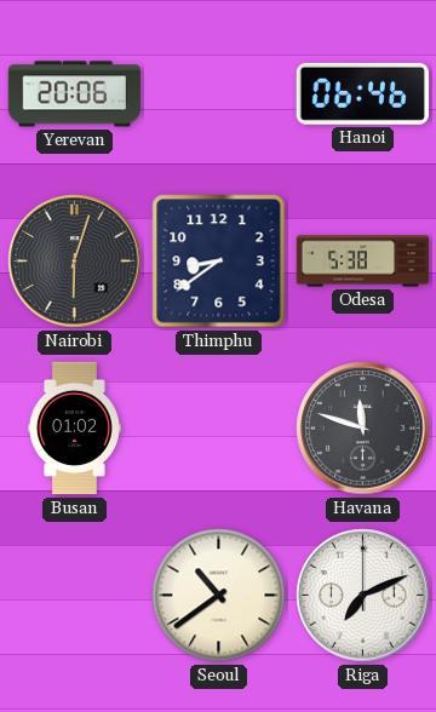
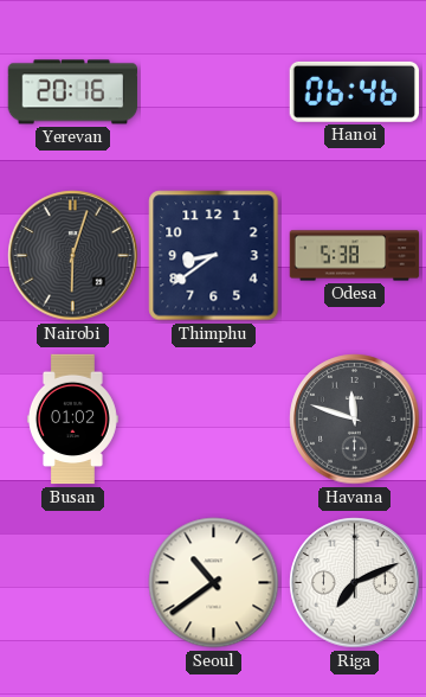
Yerevan: 20:06 -> 20:16
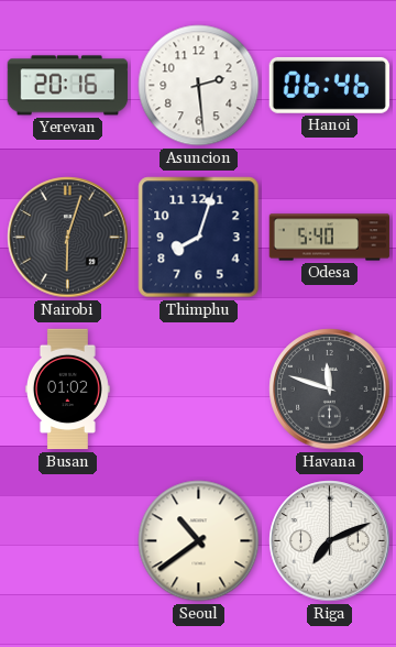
Asuncion: none -> 2:29
Thimphu: 8:39 -> 8:03
Odesa: 5:38 -> 5:40
